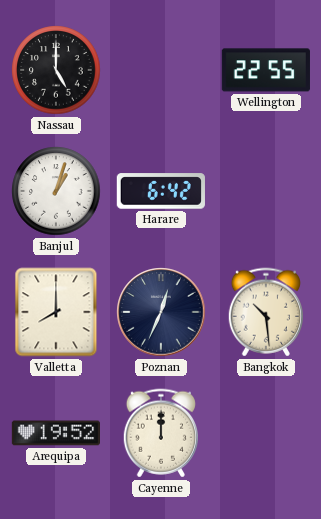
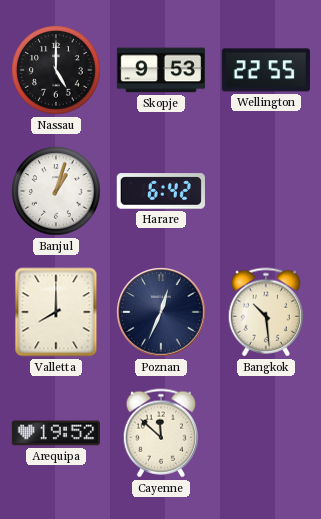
Skopje: none -> 9:53
Cayenne: 12:00 -> 11:52
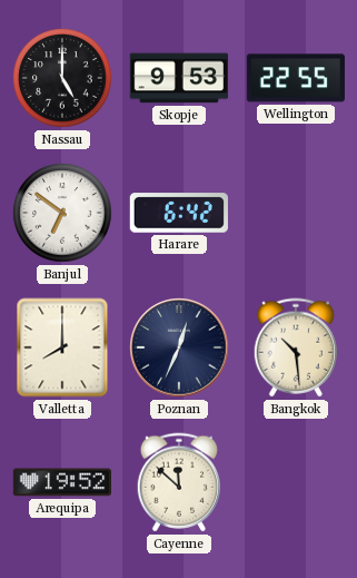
Banjul: 1:03 -> 6:51
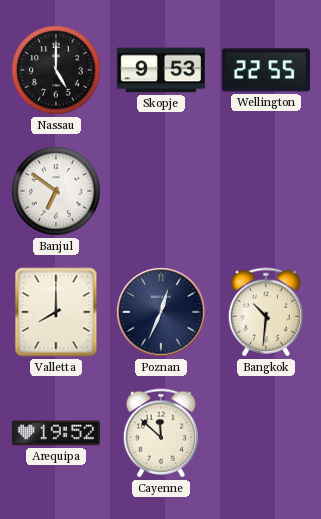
Harare: 6:42 -> none
Bangkok: 10:29 -> 10:31
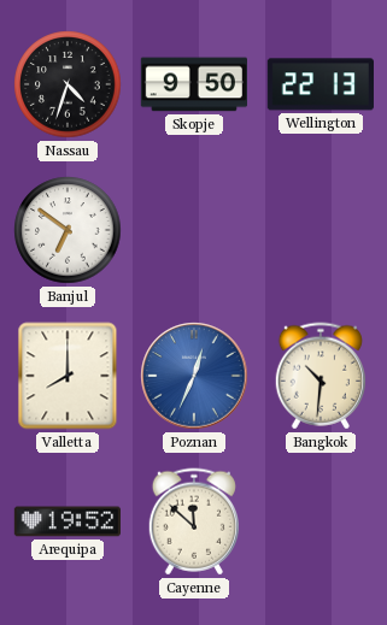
Nassau: 5:00 -> 4:33
Skopje: 9:53 -> 9:50
Wellington: 22:55 -> 22:13
Poznan dial: navy -> blue
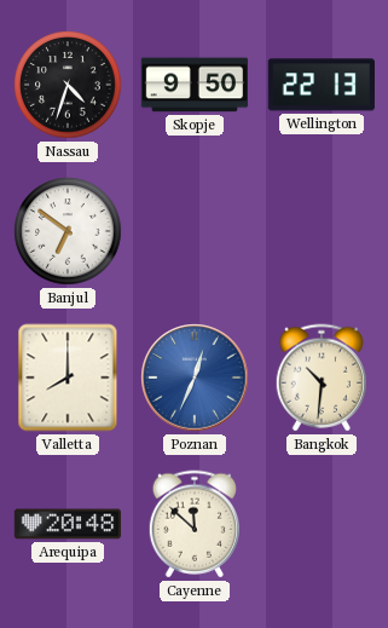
Arequipa: 19:52 -> 20:48
